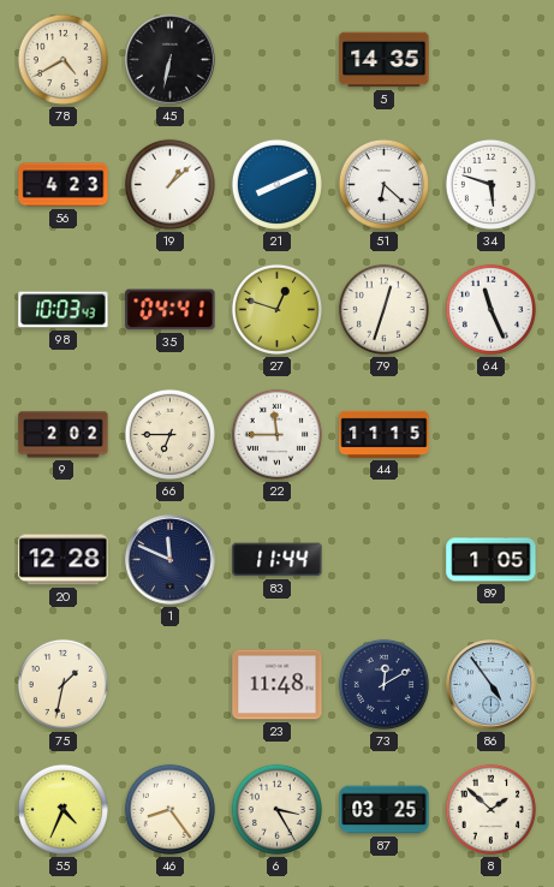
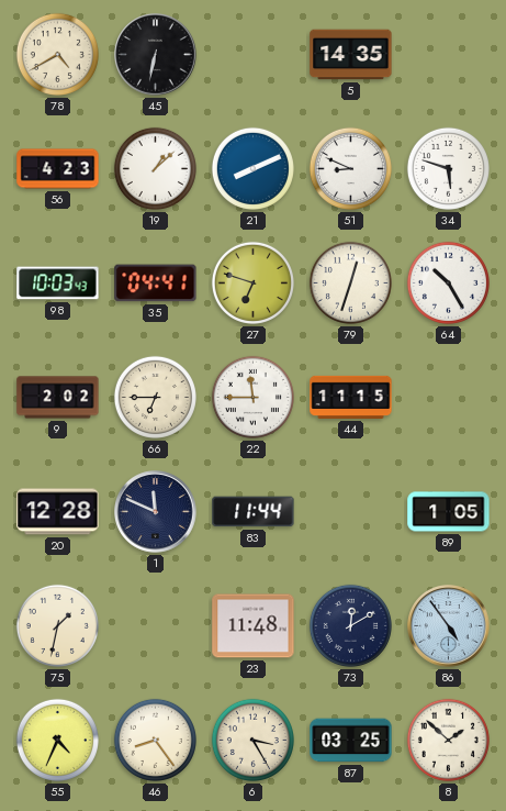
51: 6:22 -> 8:49
27: 12:48 -> 6:48
64: 11:26 -> 10:25
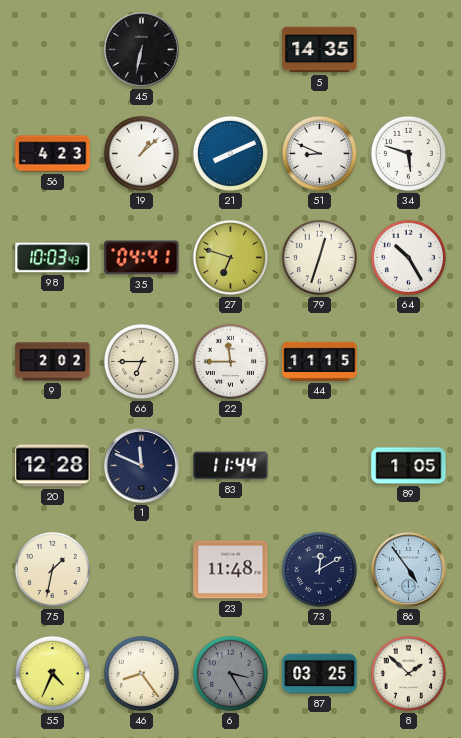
78: 4:40 -> none
6 dial: cream -> grey
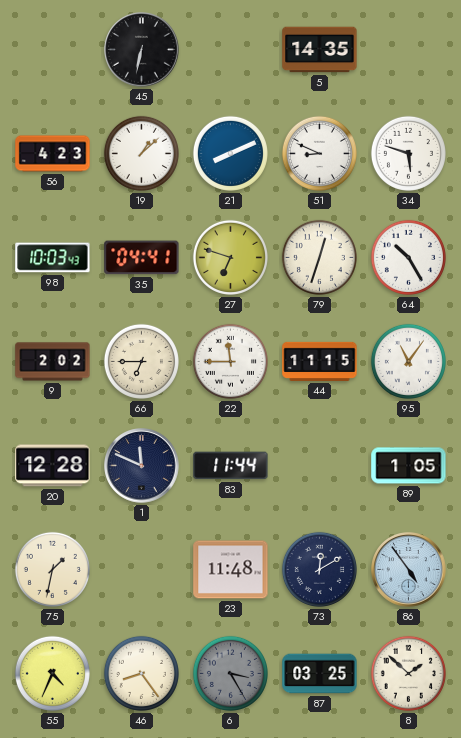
95: none -> 11:06
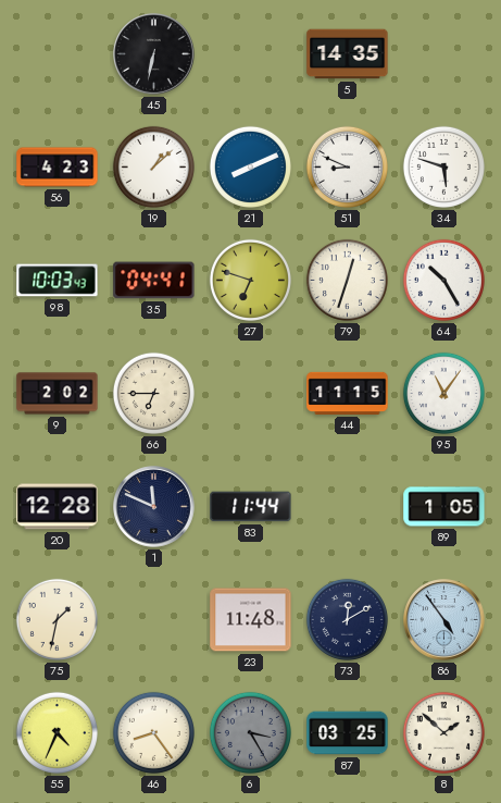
22: 11:45 -> none
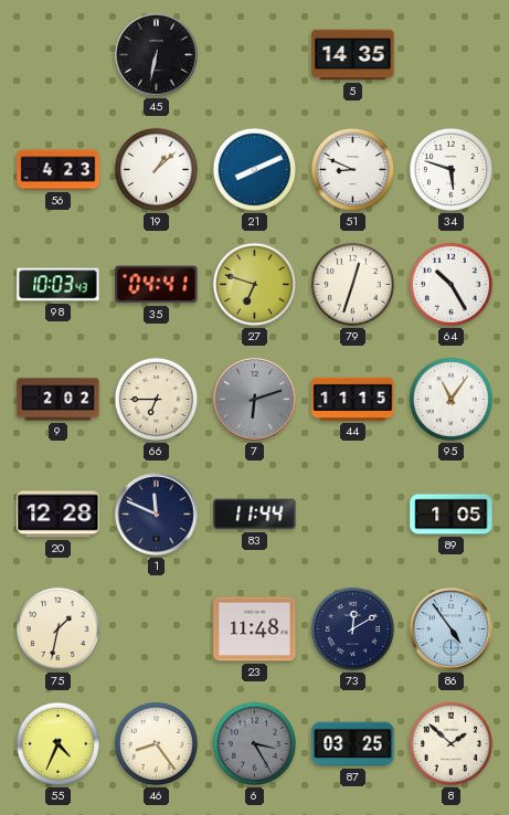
7: none -> 6:12
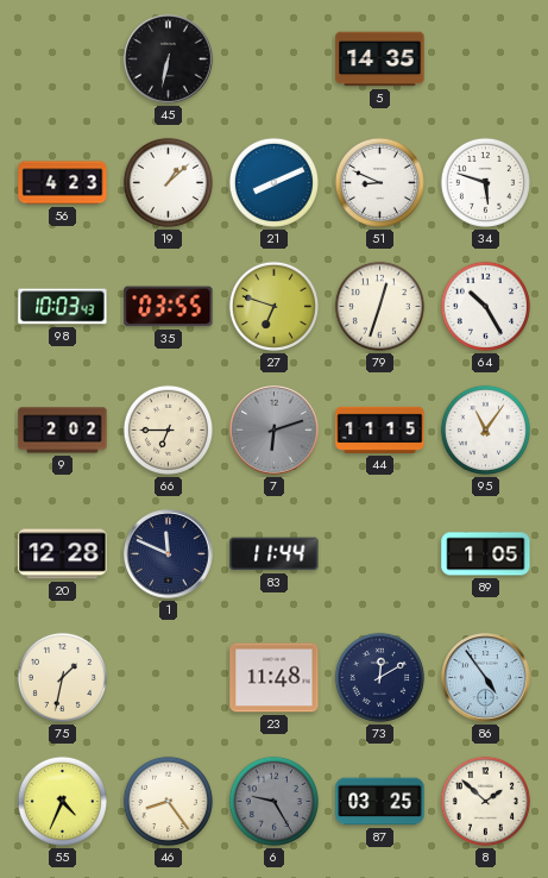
35: 04:41 -> 03:55
6: 3:25 -> 9:25
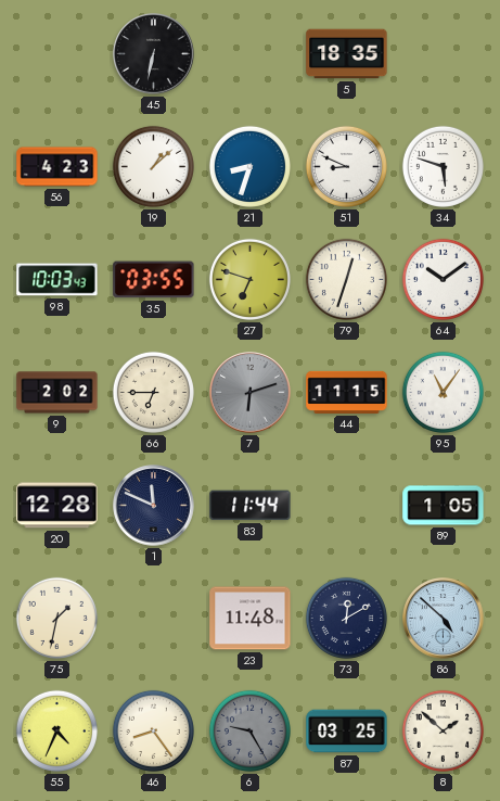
5: 14:35 -> 18:35
21: 8:11 -> 8:33
64: 10:25 -> 10:09
86: 4:54 -> 4:52
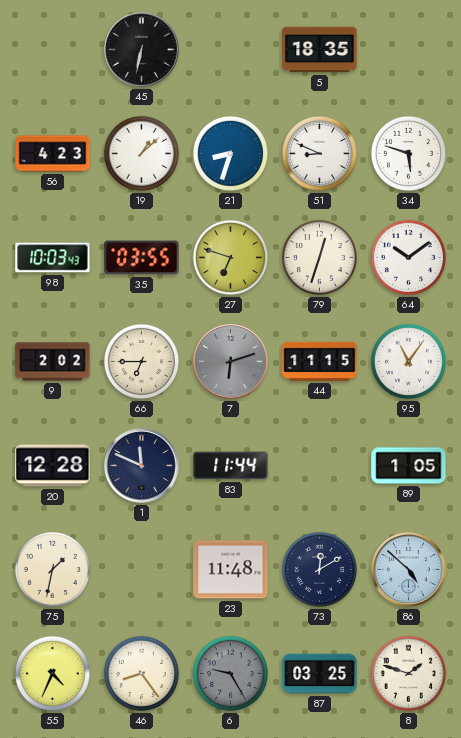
8: 1:52 -> 1:48
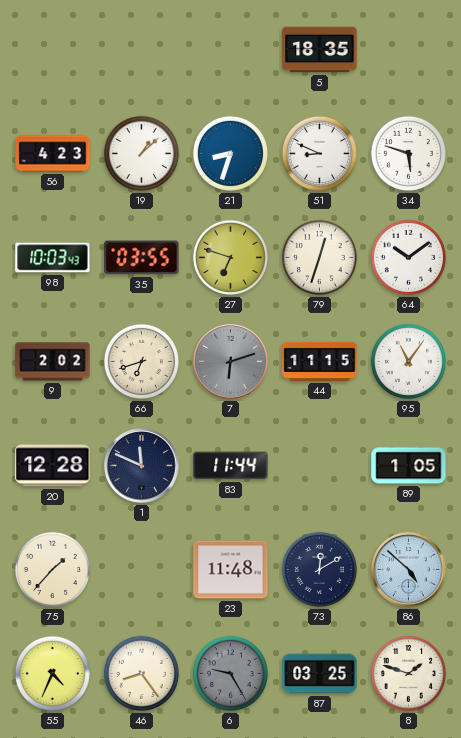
45: 6:32 -> none
66: 6:45 -> 6:42
75: 1:32 -> 1:37
